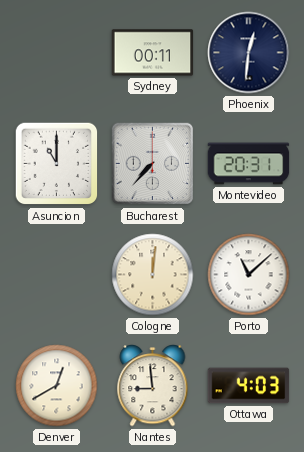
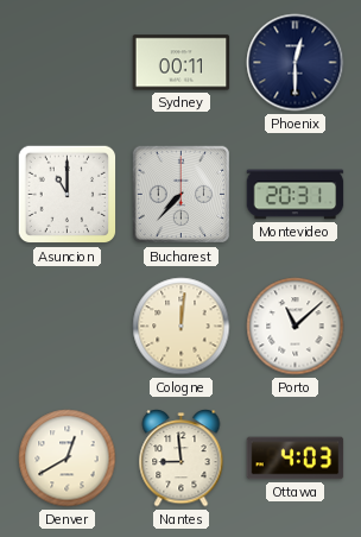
Phoenix: 12:31 -> 12:30
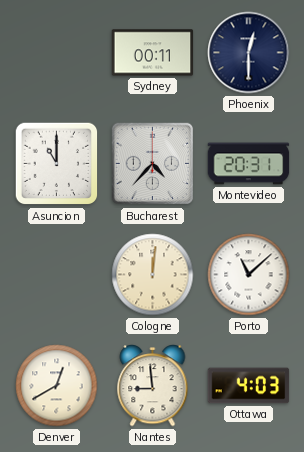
Bucharest: 7:37 -> 4:37
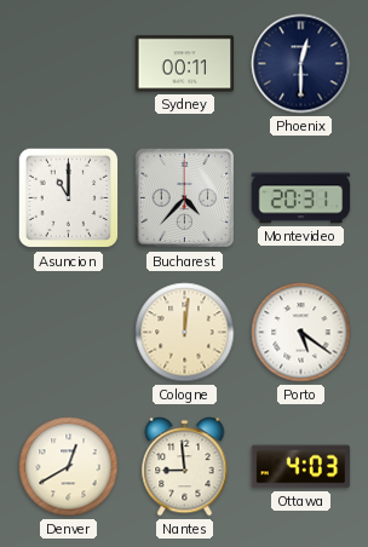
Porto: 11:08 -> 5:21
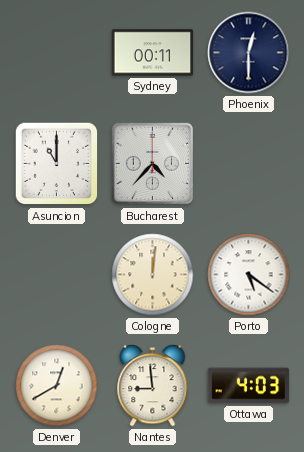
Montevideo: 20:31 -> none
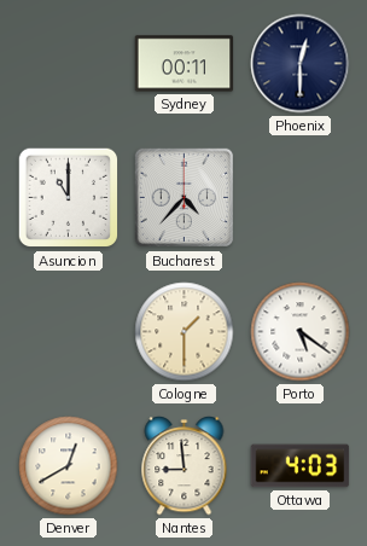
Cologne: 12:01 -> 1:30
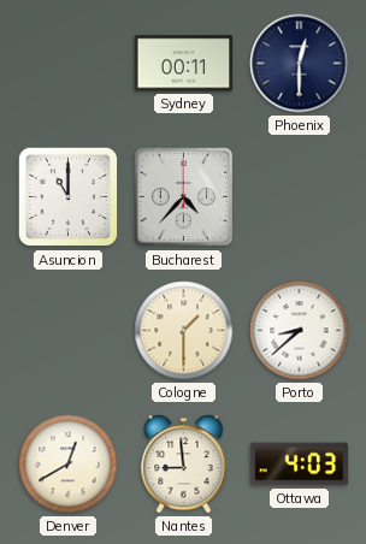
Porto: 5:21 -> 8:38
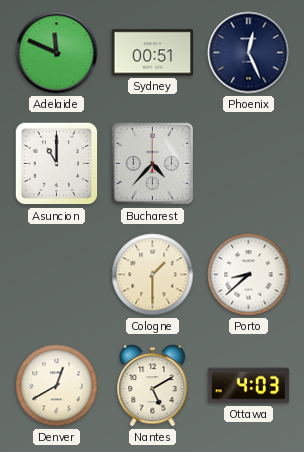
Adelaide: none -> 11:49
Sydney: 00:11 -> 00:51
Phoenix: 12:30 -> 12:26
Nantes: 8:59 -> 5:10
